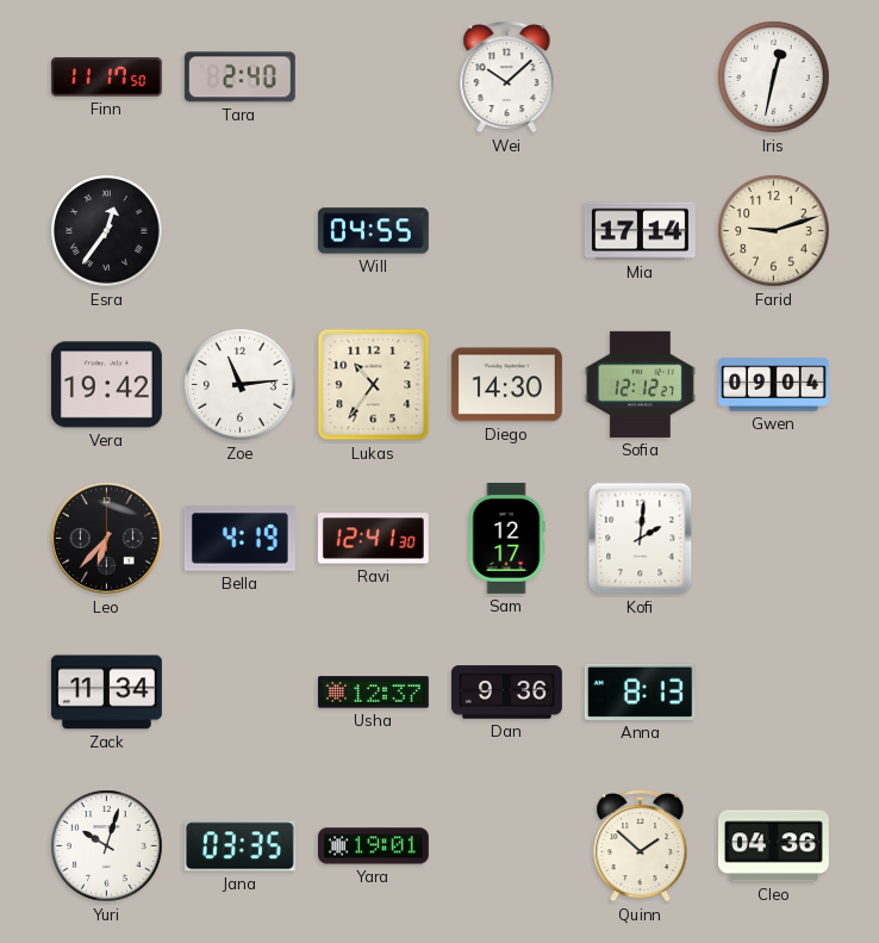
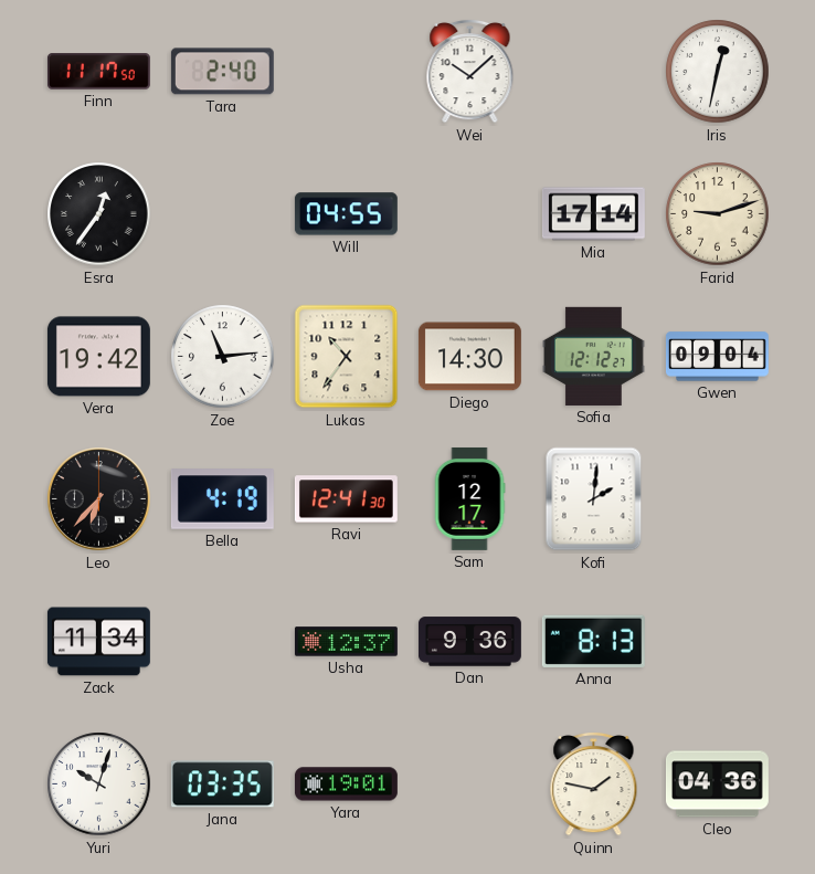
Quinn: 1:52 -> 1:47
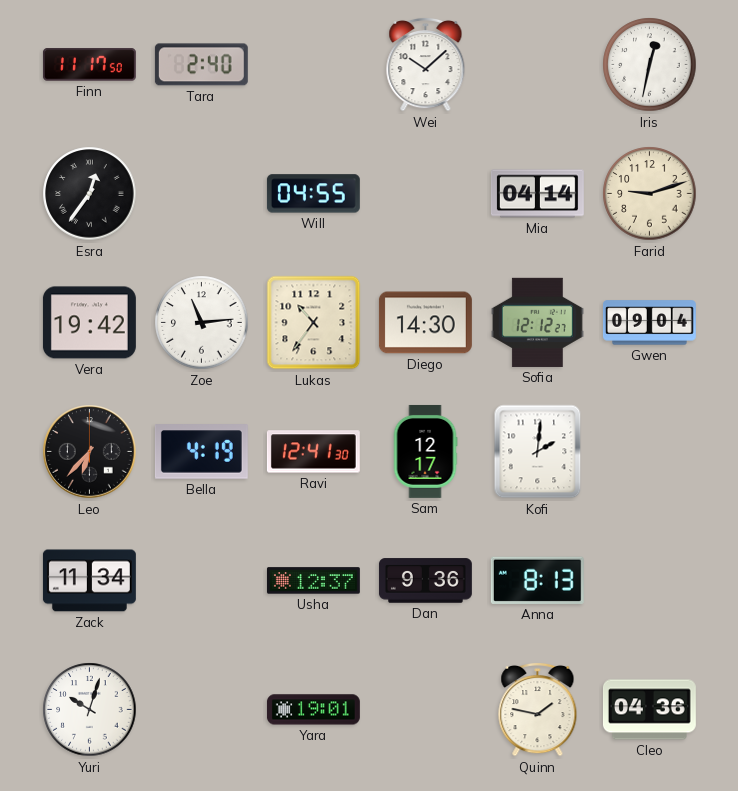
Mia: 17:14 -> 04:14
Jana: 03:35 -> none
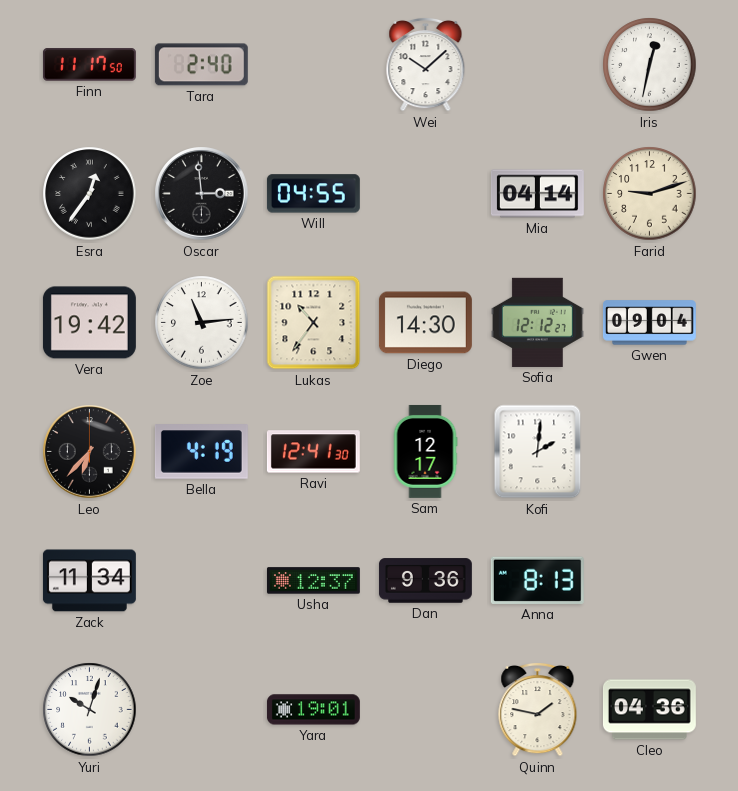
Oscar: none -> 2:59
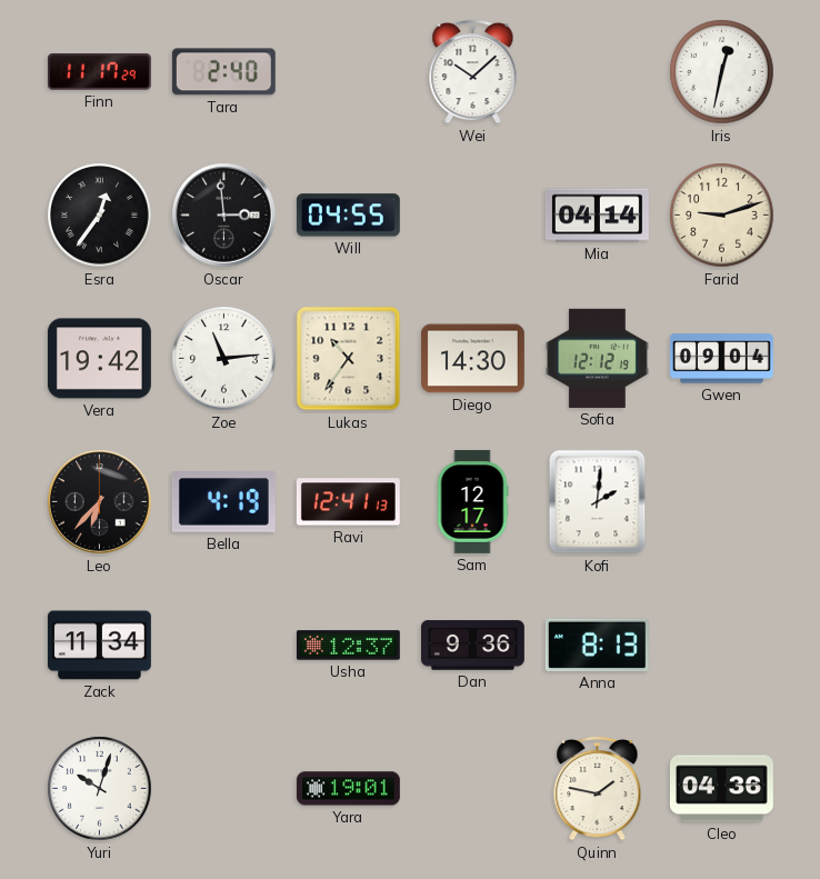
Finn: 11:17:50 -> 11:17:29
Sofia: 12:12:27 -> 12:12:19
Ravi: 12:41:30 -> 12:41:13
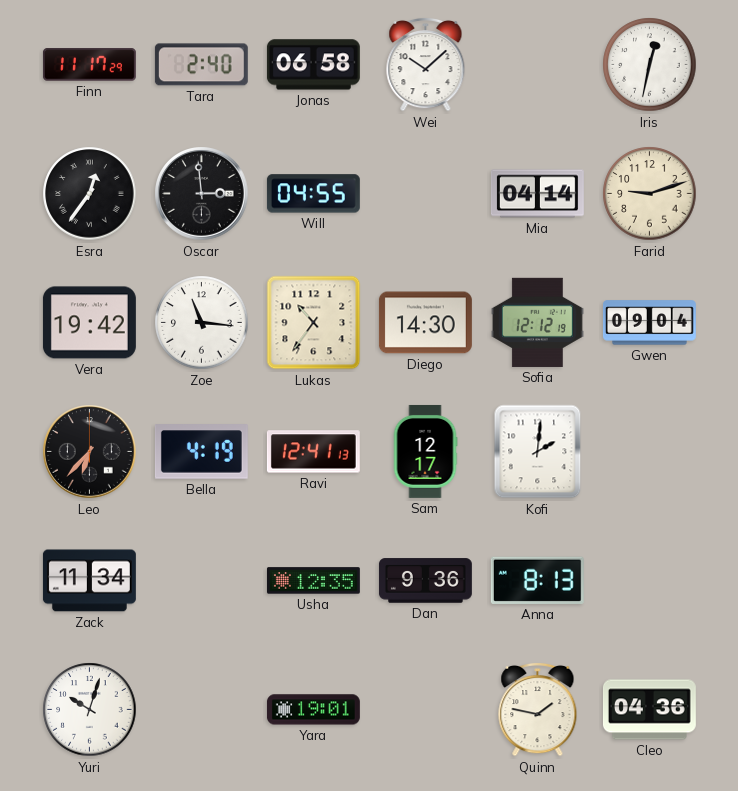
Jonas: none -> 06:58
Zoe: 11:14 -> 11:16
Usha: 12:37 -> 12:35
